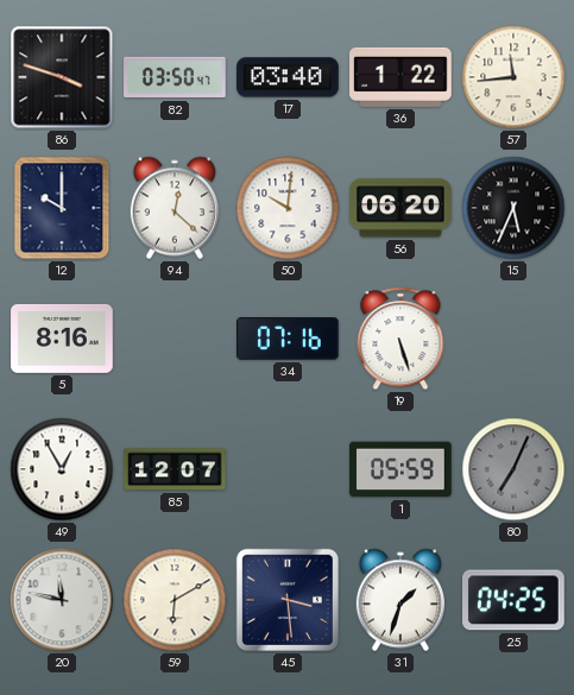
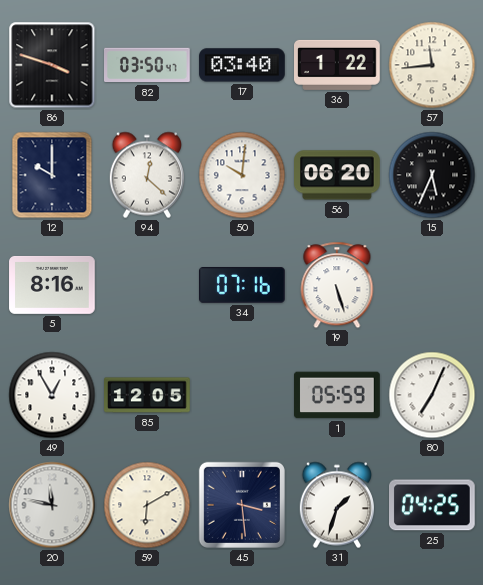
85: 12:07 -> 12:05
80 dial: grey -> white
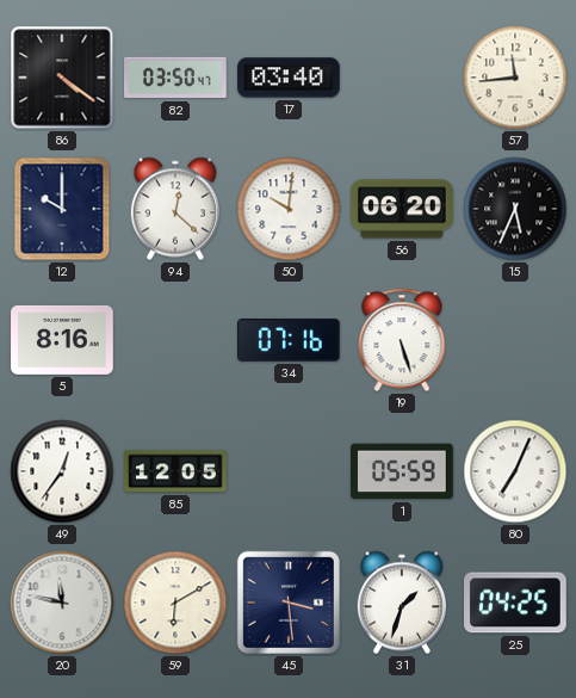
86: 3:48 -> 4:21
36: 1:22 -> none
49: 12:55 -> 12:36
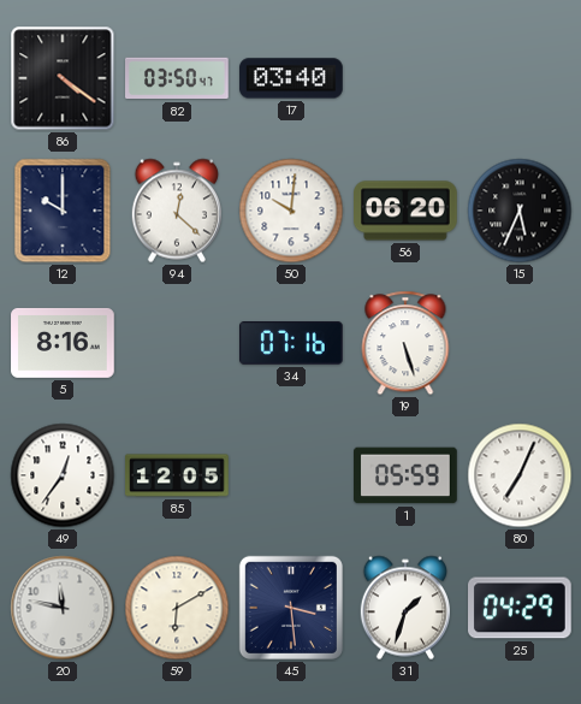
57: 11:44 -> none
25: 04:25 -> 04:29
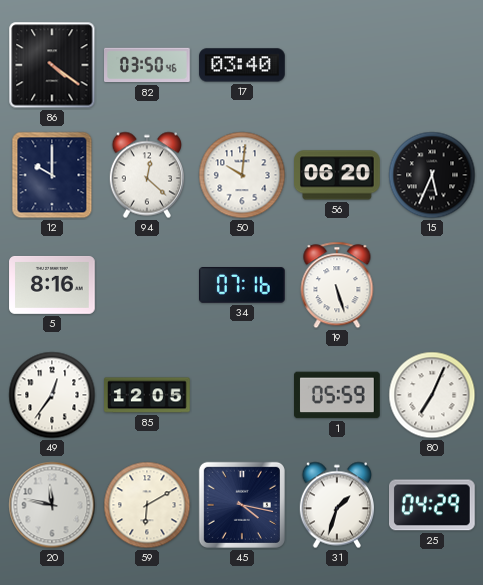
82: 03:50:47 -> 03:50:46
45: 3:29 -> 4:17
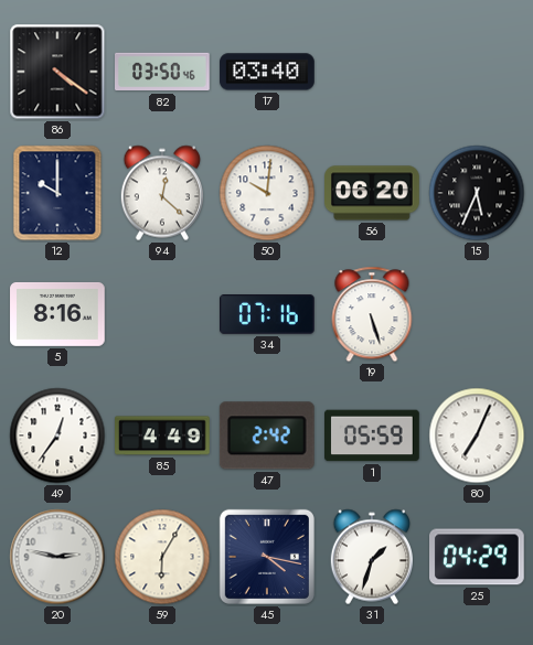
85: 12:05 -> 4:49
47: none -> 2:42
20: 11:47 -> 2:47
59: 6:10 -> 6:05
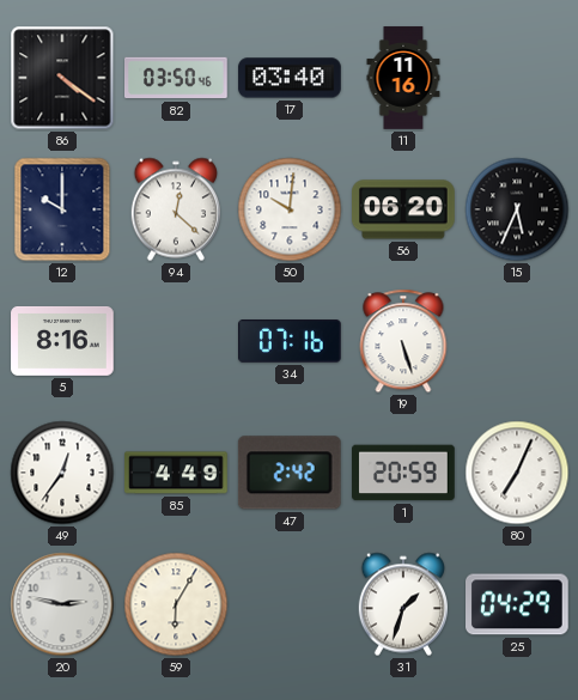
11: none -> 11:16
1: 05:59 -> 20:59
45: 4:17 -> none
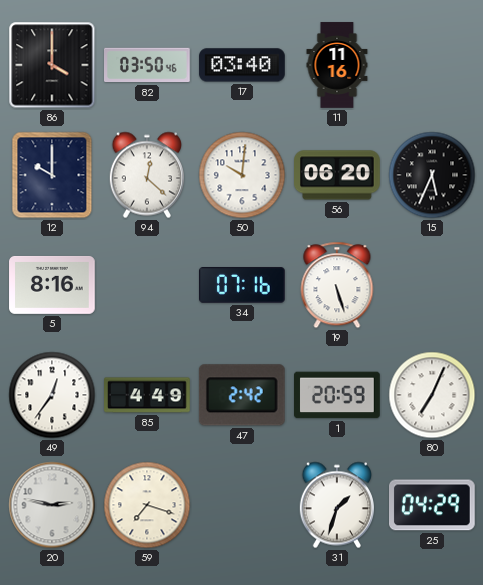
86: 4:21 -> 4:00
59: 6:05 -> 7:18
